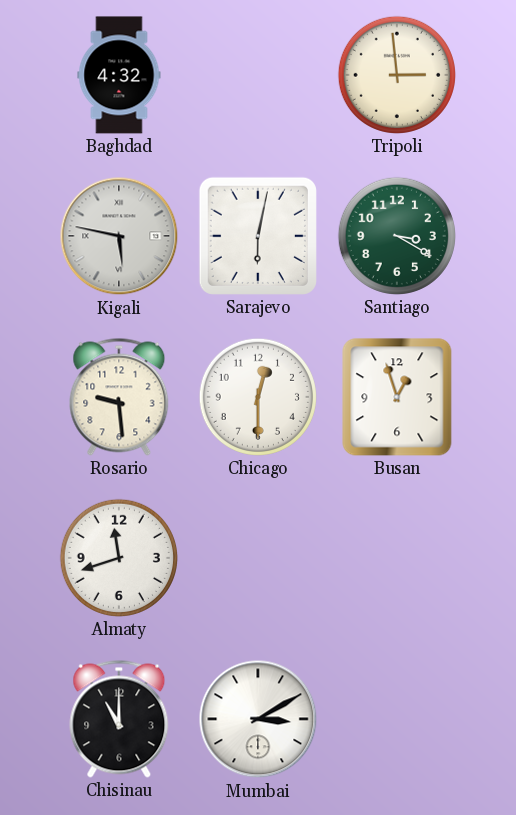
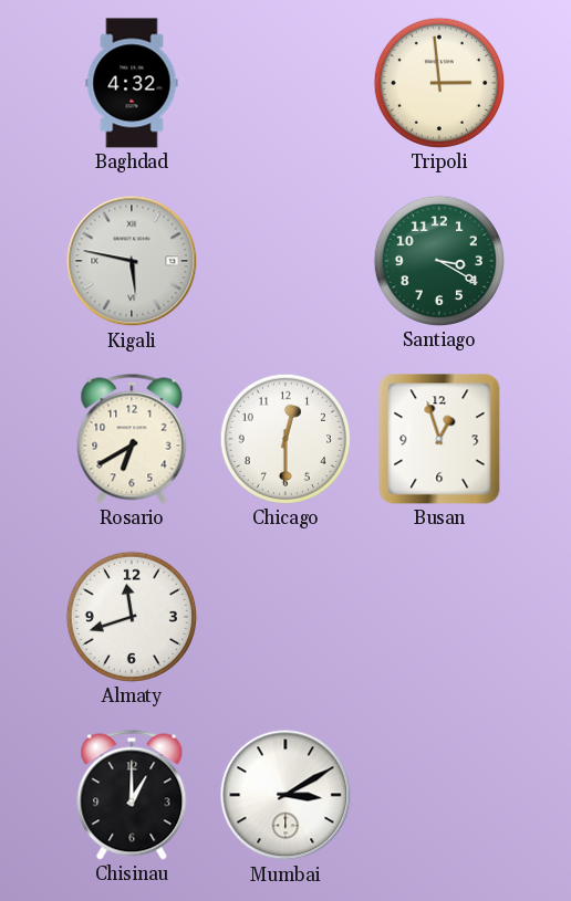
Sarajevo: 6:02 -> none
Rosario: 9:29 -> 6:40
Chisinau: 11:00 -> 1:00
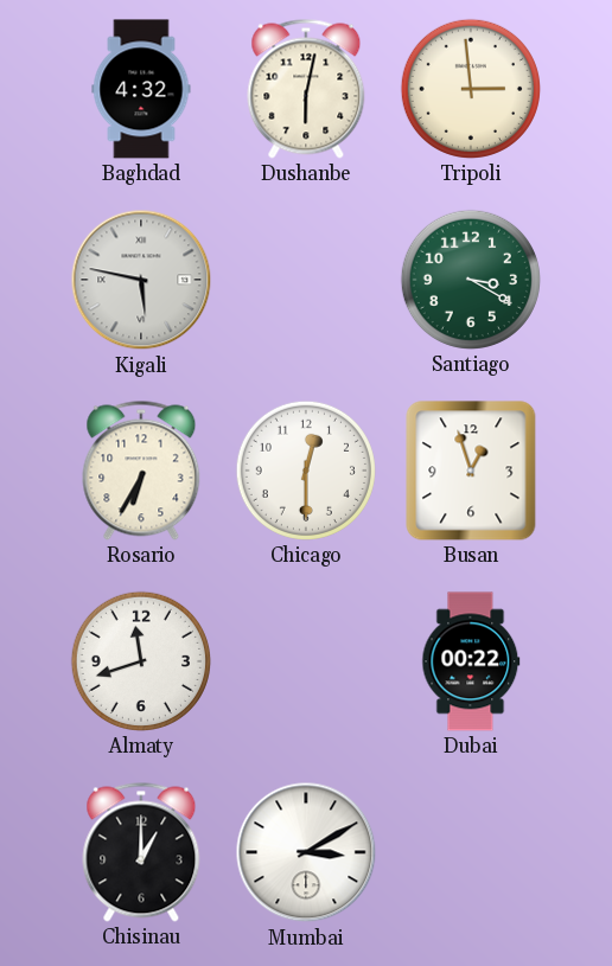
Dushanbe: none -> 6:02
Rosario: 6:40 -> 6:35
Dubai: none -> 00:22
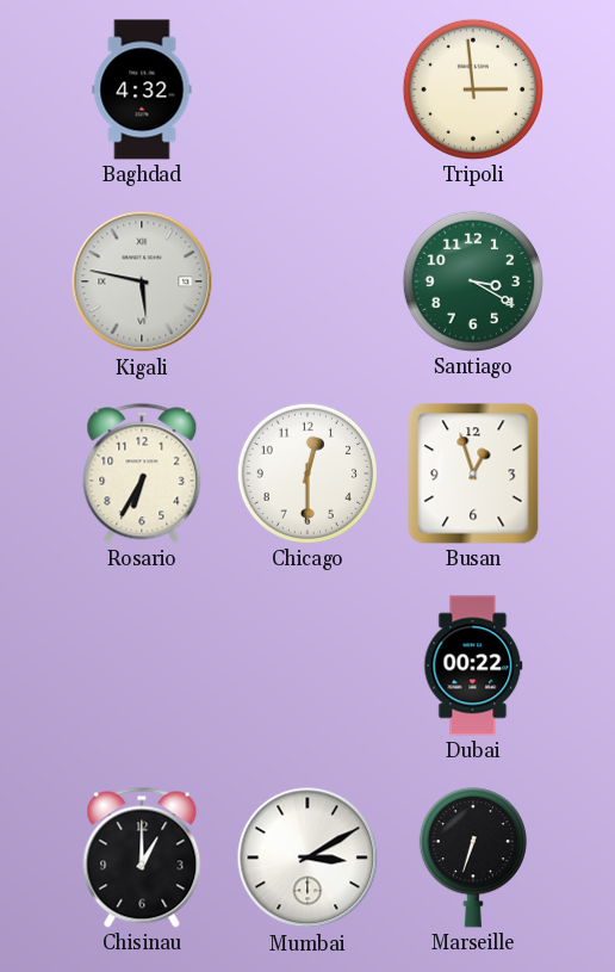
Dushanbe: 6:02 -> none
Almaty: 11:42 -> none
Marseille: none -> 6:33
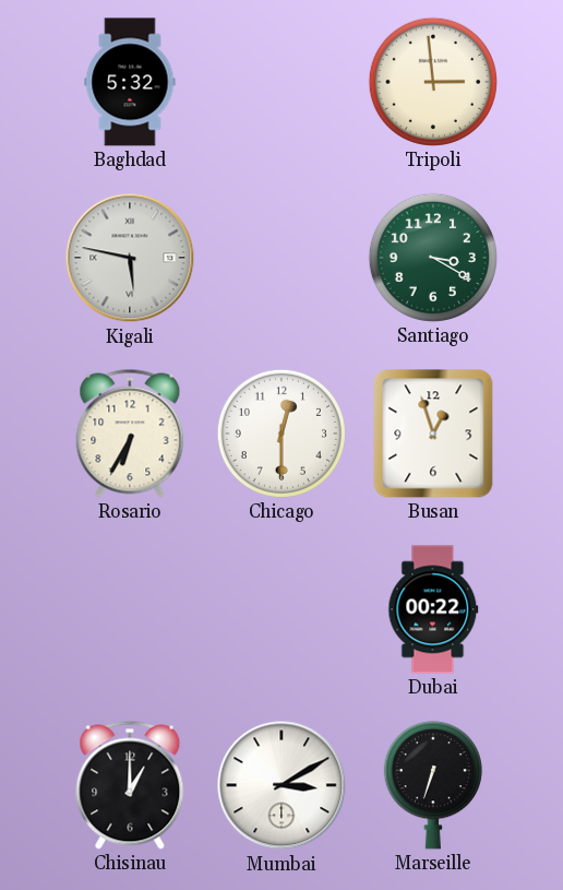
Baghdad: 4:32 -> 5:32
